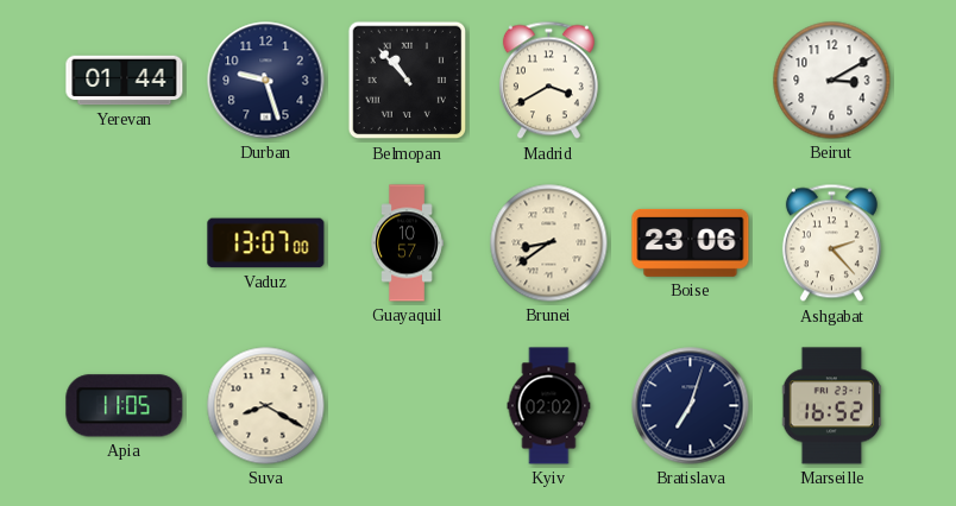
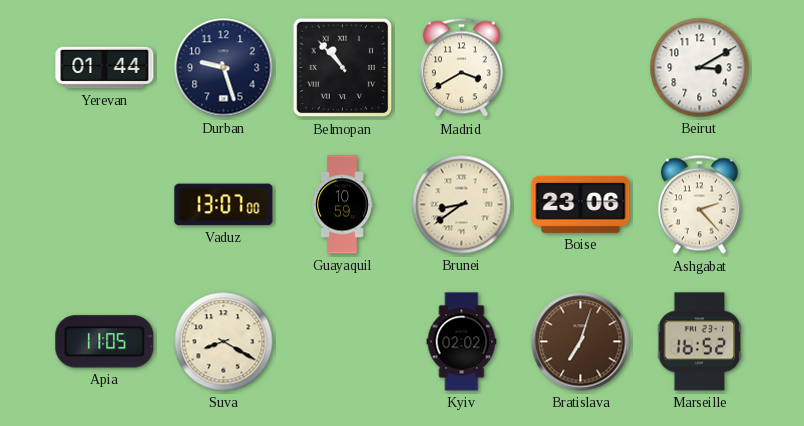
Guayaquil: 10:57 -> 10:59
Bratislava dial: navy -> brown
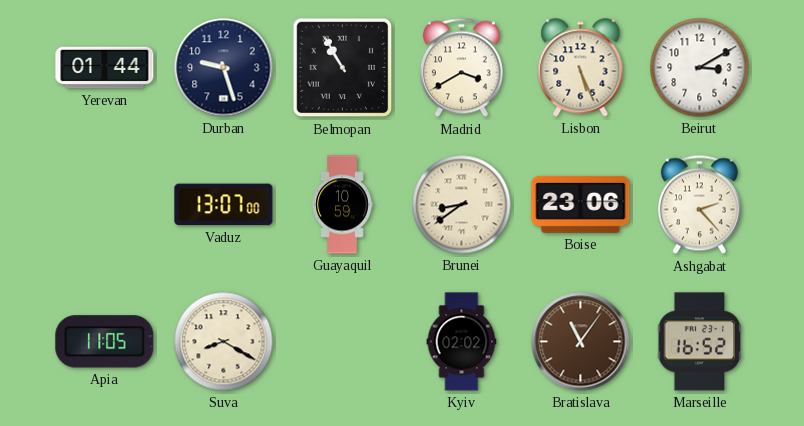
Belmopan: 10:53 -> 10:55
Lisbon: none -> 5:26
Bratislava: 7:03 -> 11:06
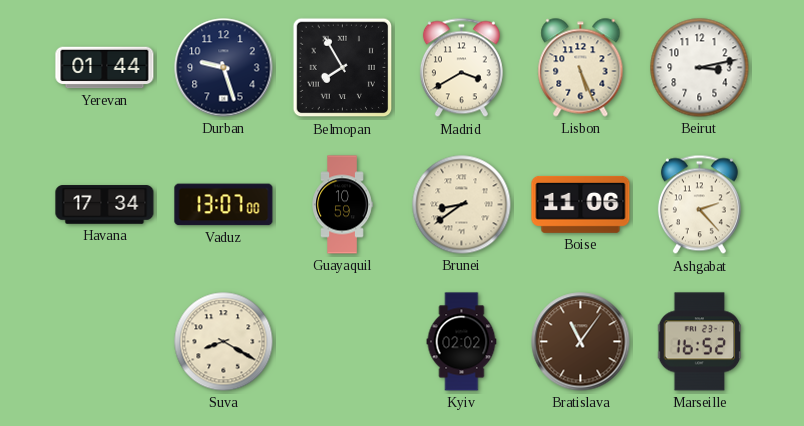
Belmopan: 10:55 -> 7:55
Beirut: 3:10 -> 3:13
Havana: none -> 17:34
Boise: 23:06 -> 11:06
Apia: 11:05 -> none
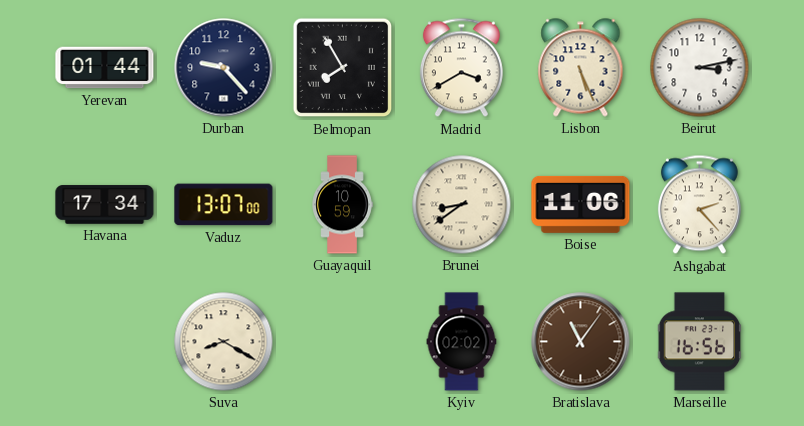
Durban: 9:27 -> 9:23
Marseille: 16:52 -> 16:56
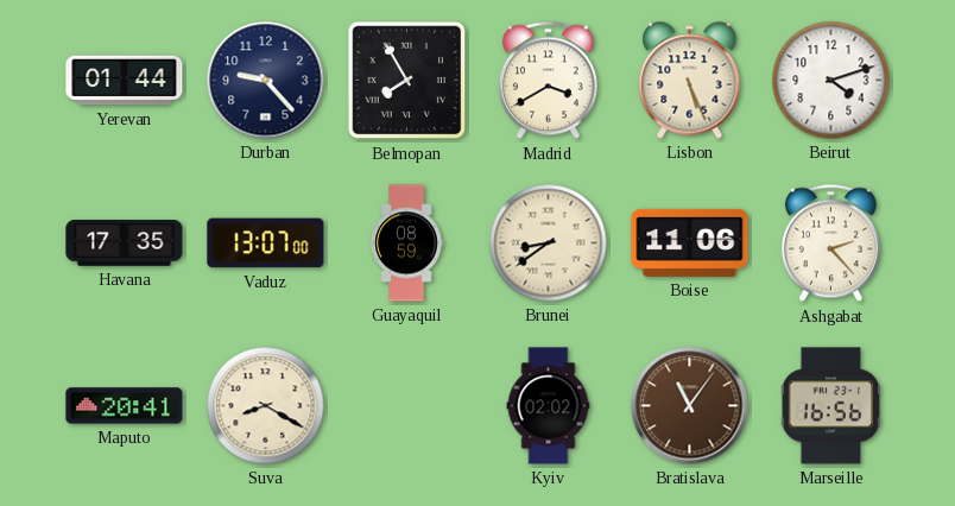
Beirut: 3:13 -> 4:12
Havana: 17:34 -> 17:35
Guayaquil: 10:59 -> 08:59
Maputo: none -> 20:41
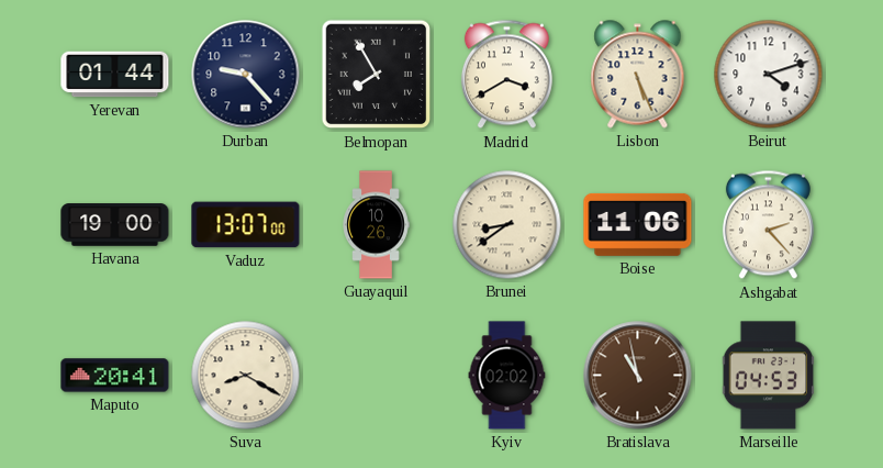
Havana: 17:35 -> 19:00
Guayaquil: 08:59 -> 10:26
Bratislava: 11:06 -> 10:58
Marseille: 16:56 -> 04:53
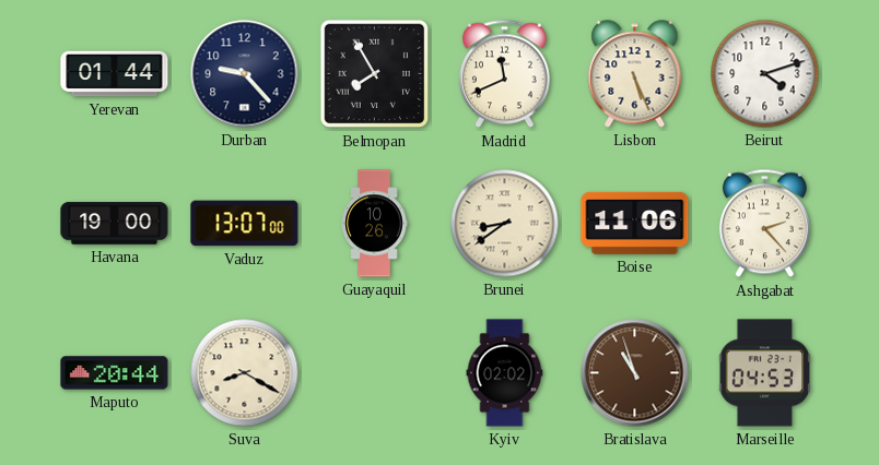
Madrid: 3:40 -> 11:41
Maputo: 20:41 -> 20:44
Bratislava: 10:58 -> 10:57
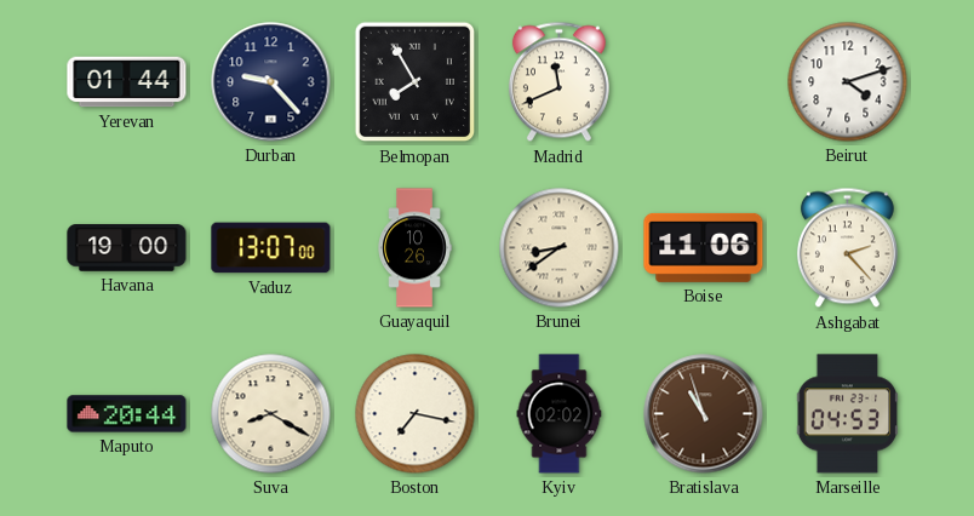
Lisbon: 5:26 -> none
Boston: none -> 7:17
